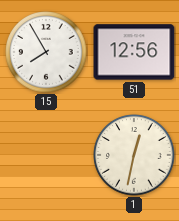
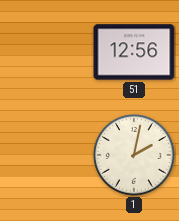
15: 7:55 -> none
1: 12:32 -> 2:02
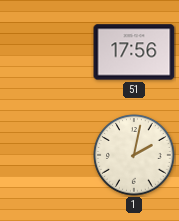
51: 12:56 -> 17:56
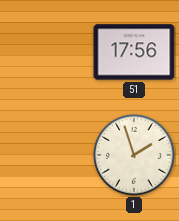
1: 2:02 -> 1:57
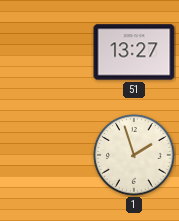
51: 17:56 -> 13:27
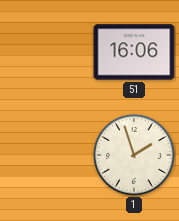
51: 13:27 -> 16:06
